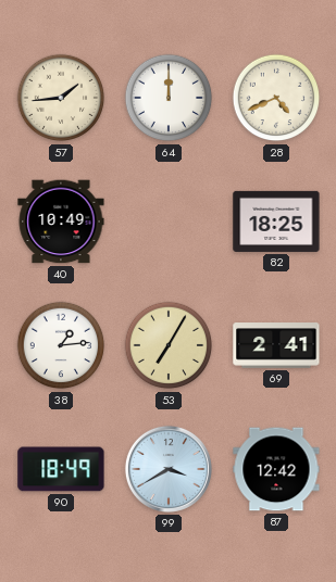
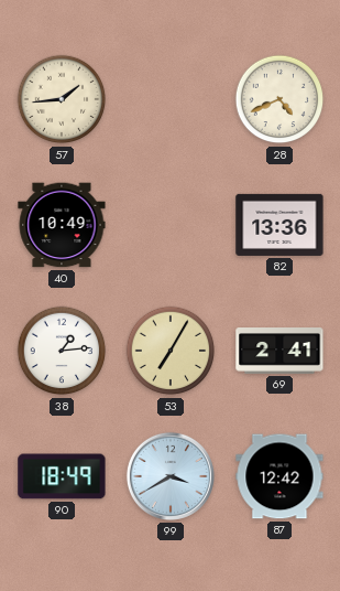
64: 12:00 -> none
82: 18:25 -> 13:36
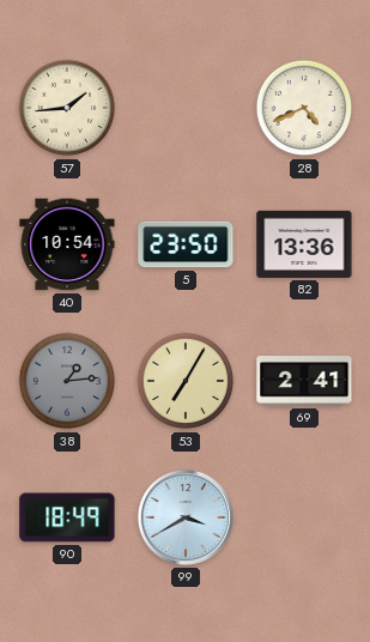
40: 10:49 -> 10:54
5: none -> 23:50
38 dial: white -> grey
87: 12:42 -> none
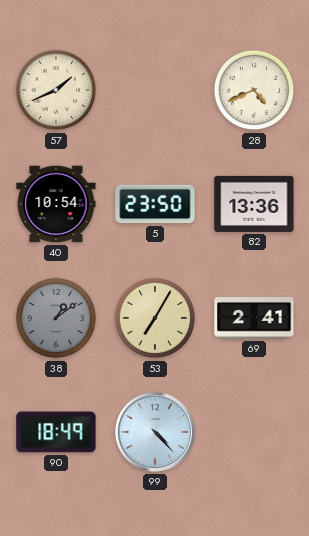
57: 1:44 -> 1:41
38: 1:14 -> 1:09
99: 3:40 -> 4:23
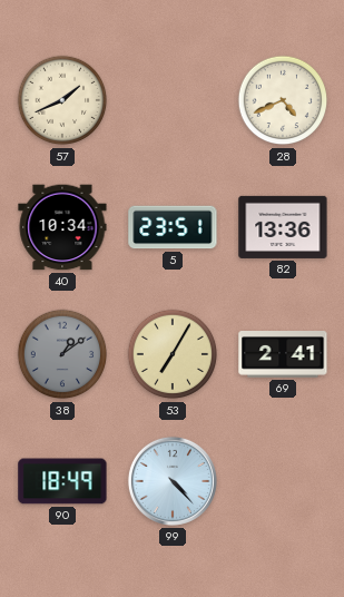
40: 10:54 -> 10:34
5: 23:50 -> 23:51
